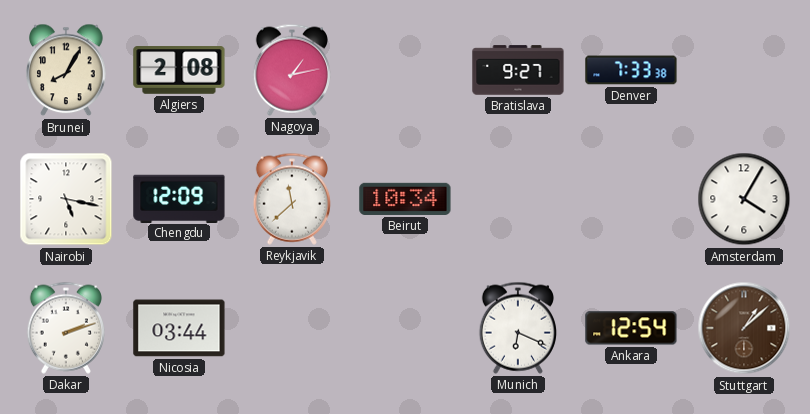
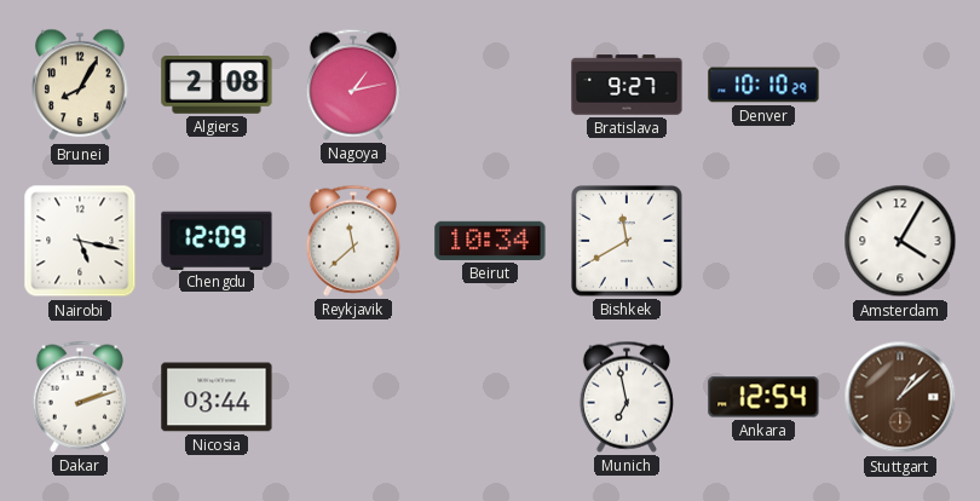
Denver: 7:33 -> 10:10
Bishkek: none -> 11:40
Munich: 6:19 -> 6:58
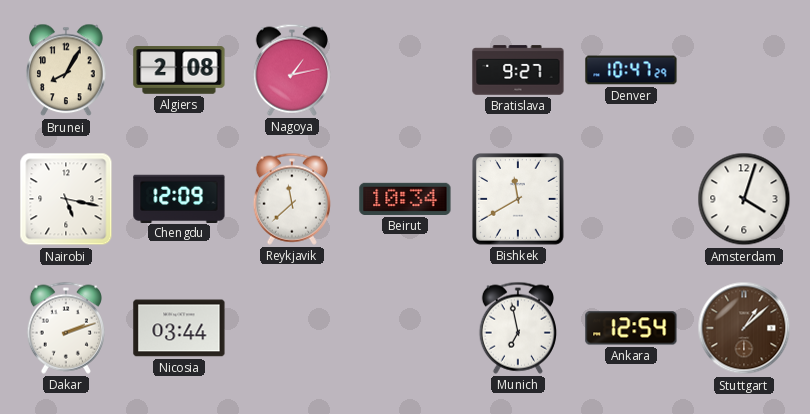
Denver: 10:10 -> 10:47
Amsterdam: 4:05 -> 4:03
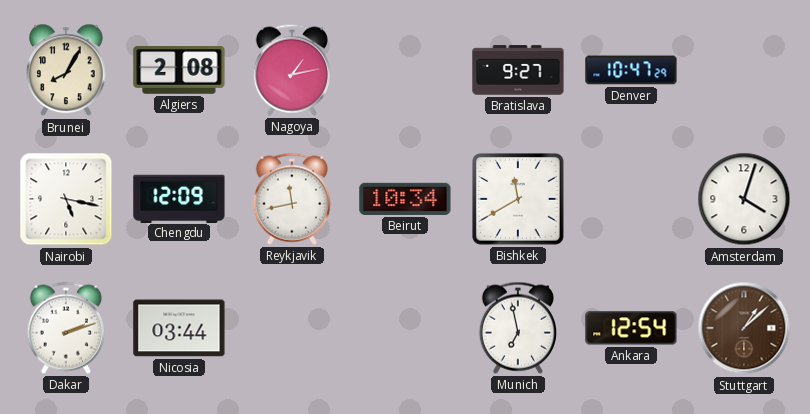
Reykjavik: 11:38 -> 11:43
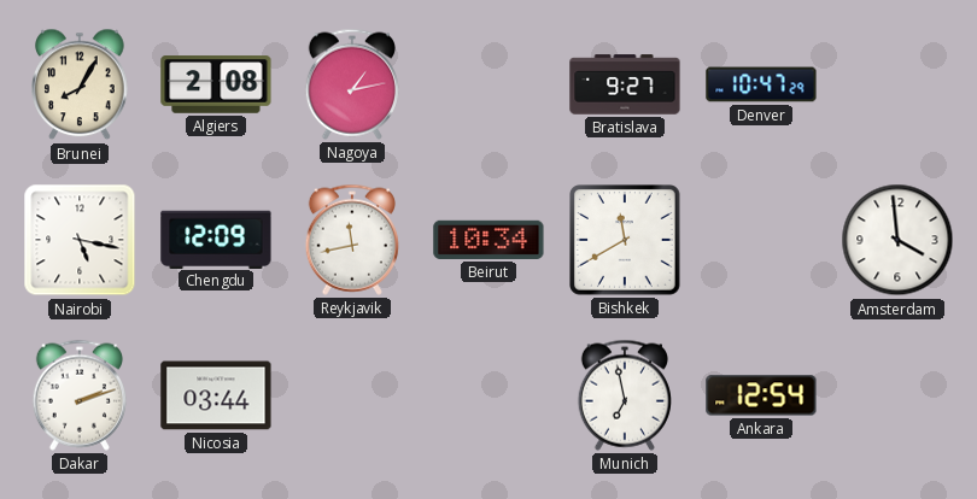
Amsterdam: 4:03 -> 3:59
Stuttgart: 1:08 -> none
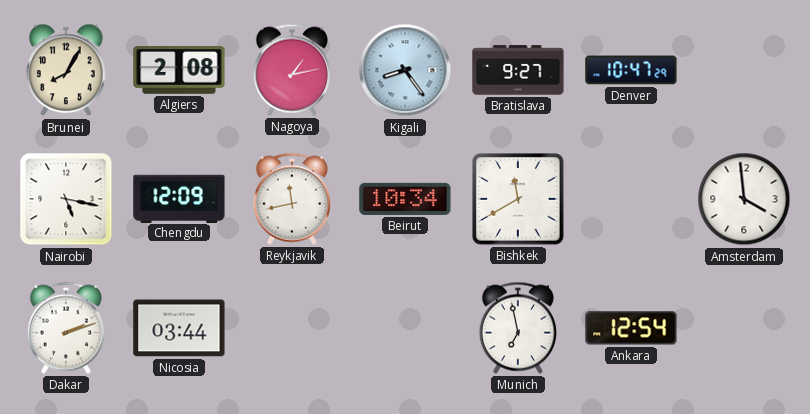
Kigali: none -> 8:24
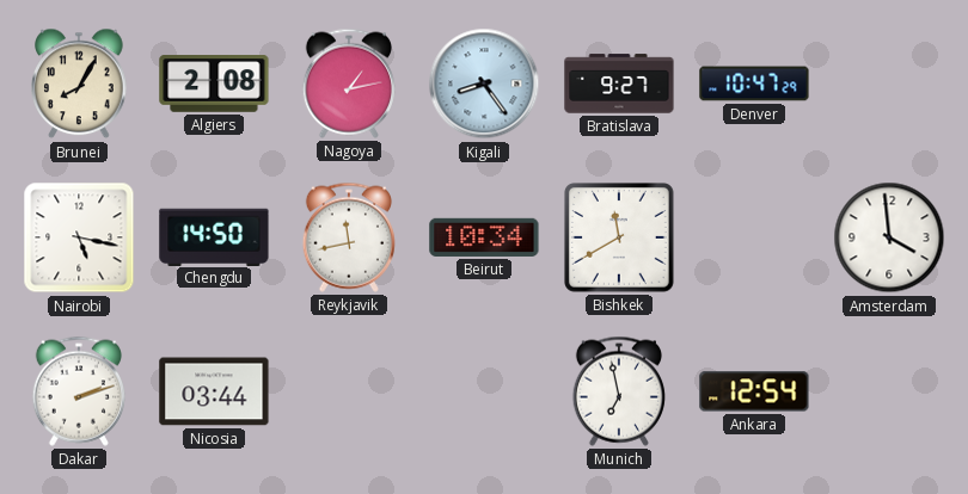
Chengdu: 12:09 -> 14:50
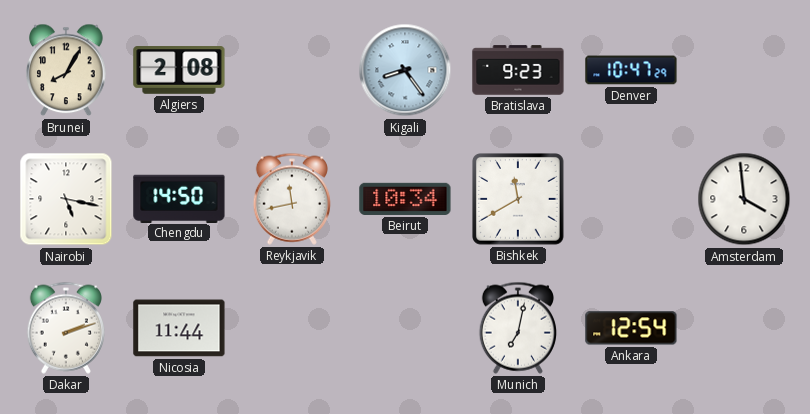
Nagoya: 1:13 -> none
Bratislava: 9:27 -> 9:23
Nicosia: 03:44 -> 11:44
Munich: 6:58 -> 7:02
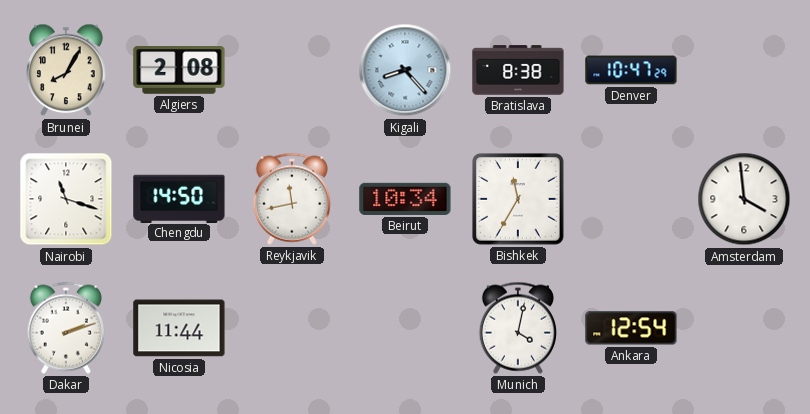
Kigali: 8:24 -> 8:23
Bratislava: 9:23 -> 8:38
Nairobi: 5:17 -> 11:18
Bishkek: 11:40 -> 11:35
Munich: 7:02 -> 4:02
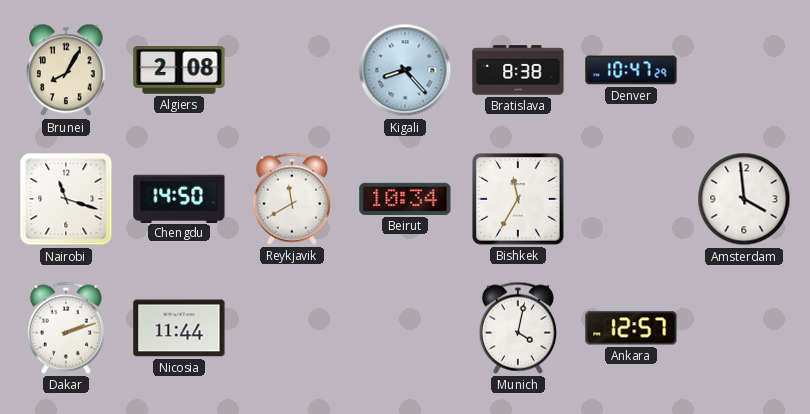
Reykjavik: 11:43 -> 11:40
Ankara: 12:54 -> 12:57
